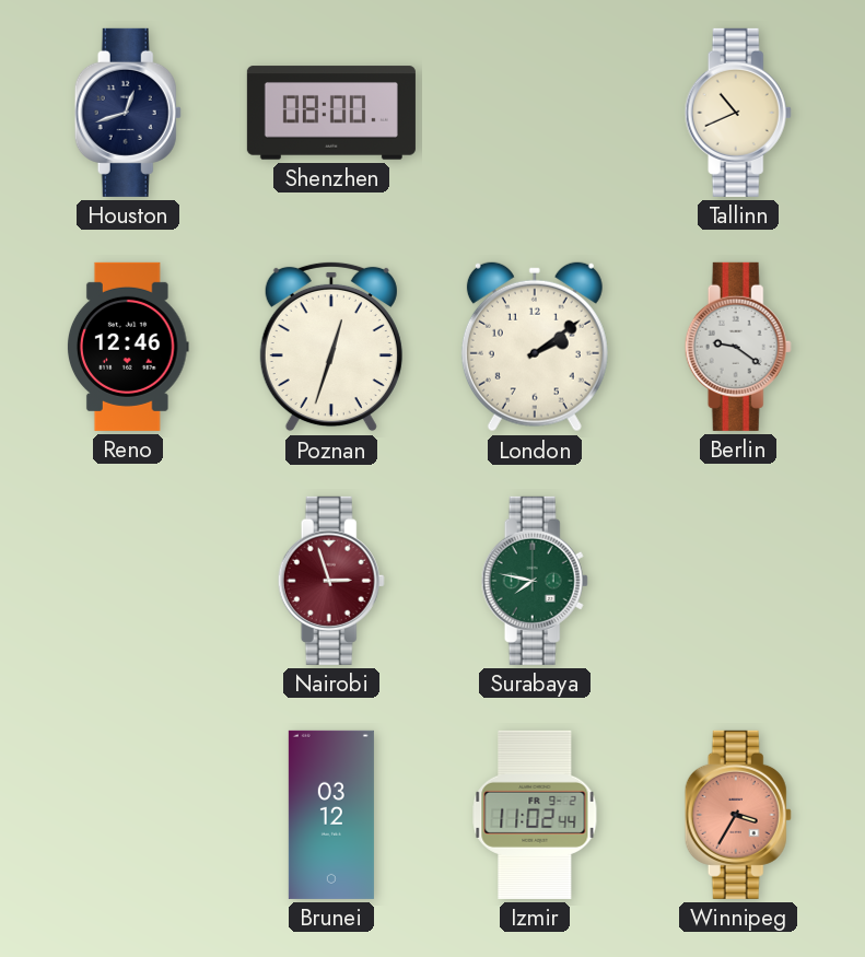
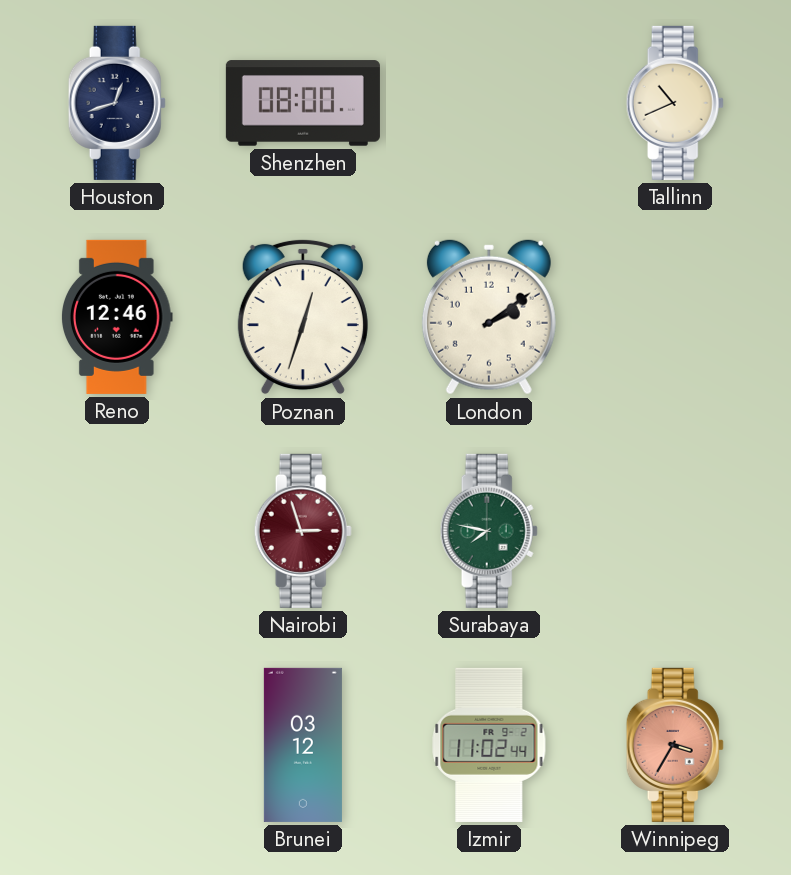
Berlin: 9:21 -> none
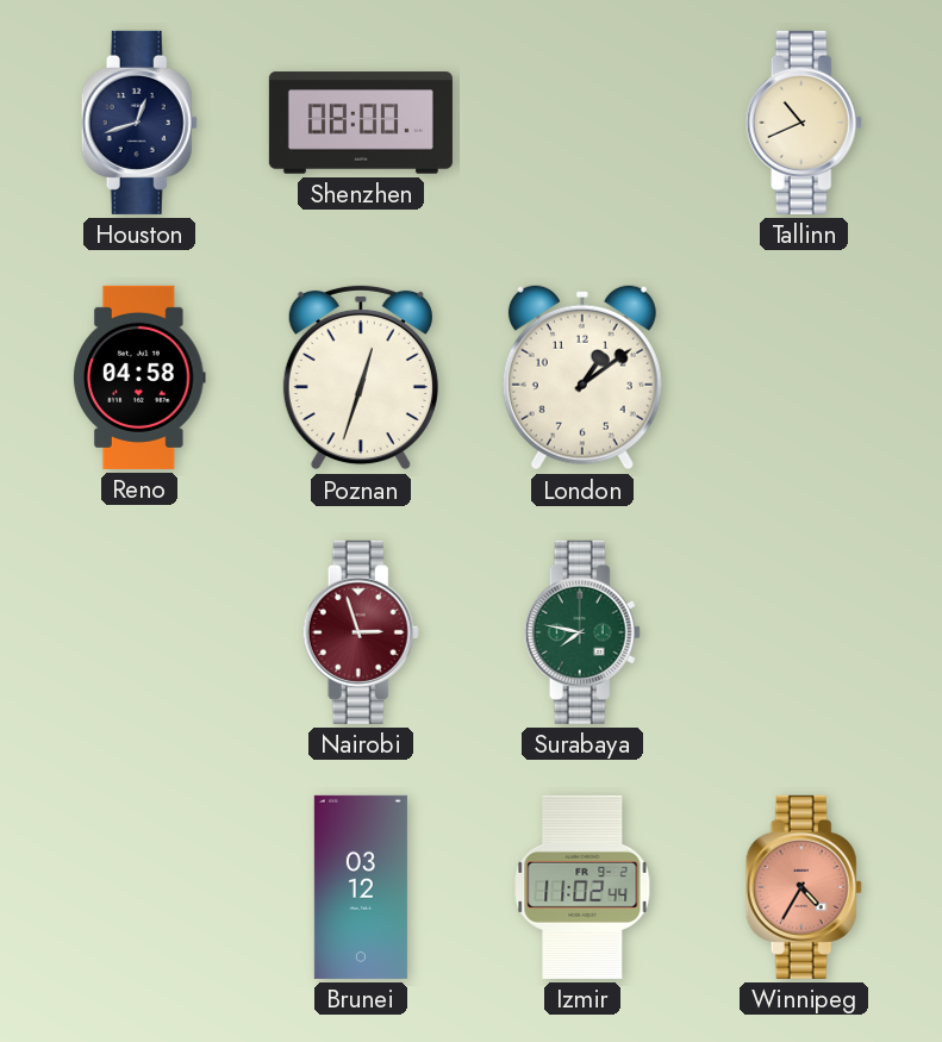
Reno: 12:46 -> 04:58
London: 2:09 -> 1:09
Winnipeg: 3:35 -> 4:35
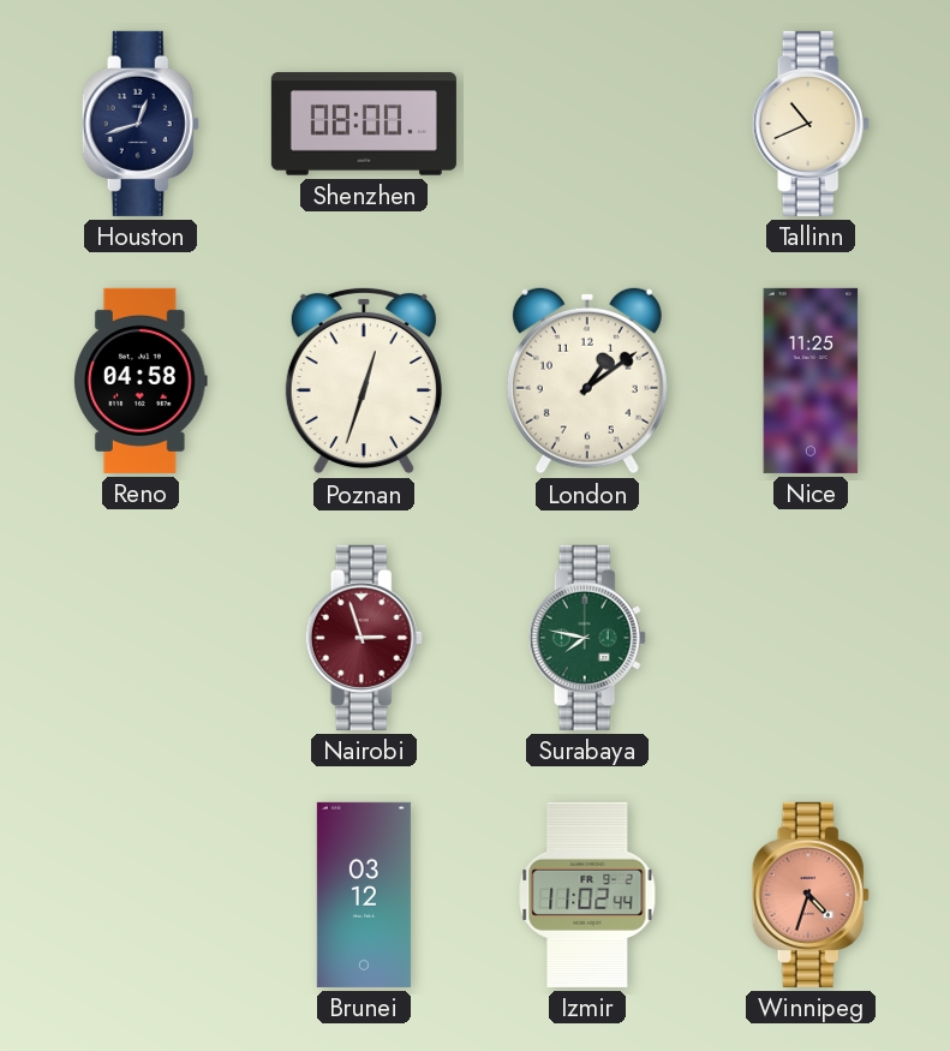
Nice: none -> 11:25
Winnipeg: 4:35 -> 4:33
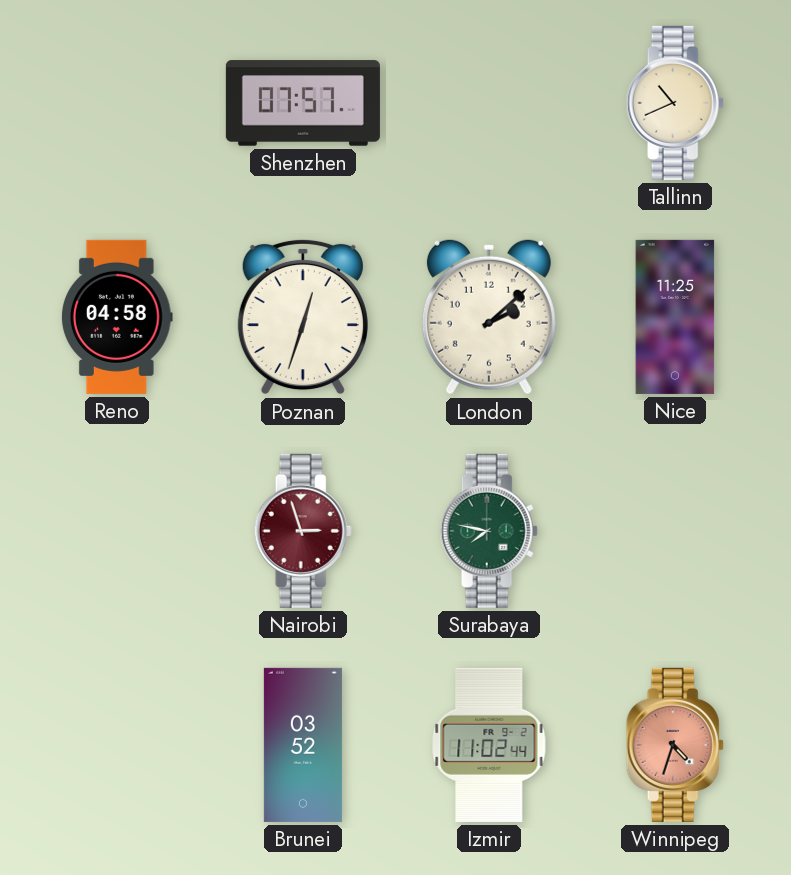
Houston: 12:42 -> none
Shenzhen: 08:00 -> 07:57
London: 1:09 -> 2:08
Brunei: 03:12 -> 03:52
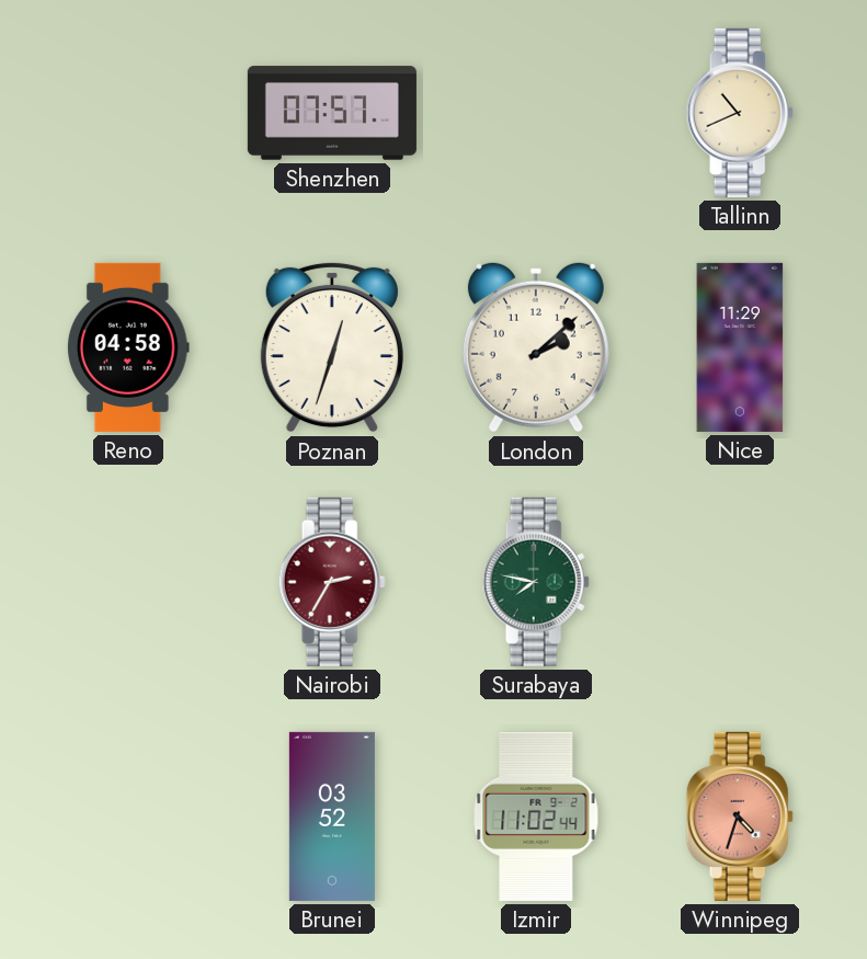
Nice: 11:25 -> 11:29
Nairobi: 2:57 -> 2:35
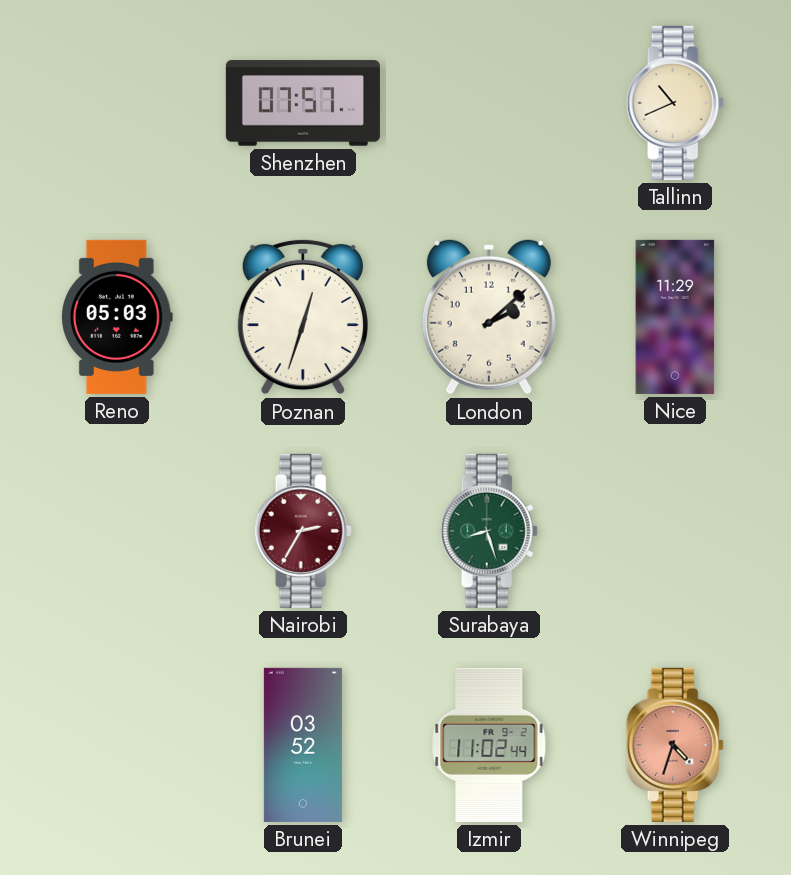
Reno: 04:58 -> 05:03
Surabaya: 7:47 -> 8:27
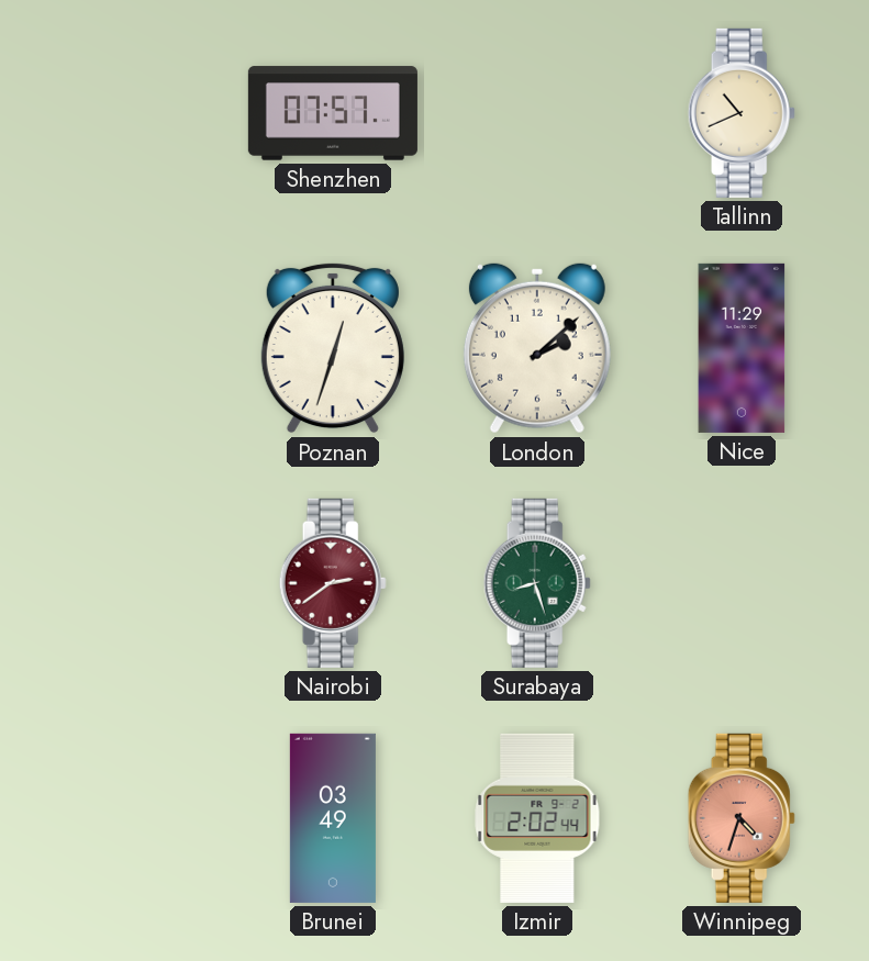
Reno: 05:03 -> none
Nairobi: 2:35 -> 2:39
Brunei: 03:52 -> 03:49
Izmir: 11:02 -> 2:02
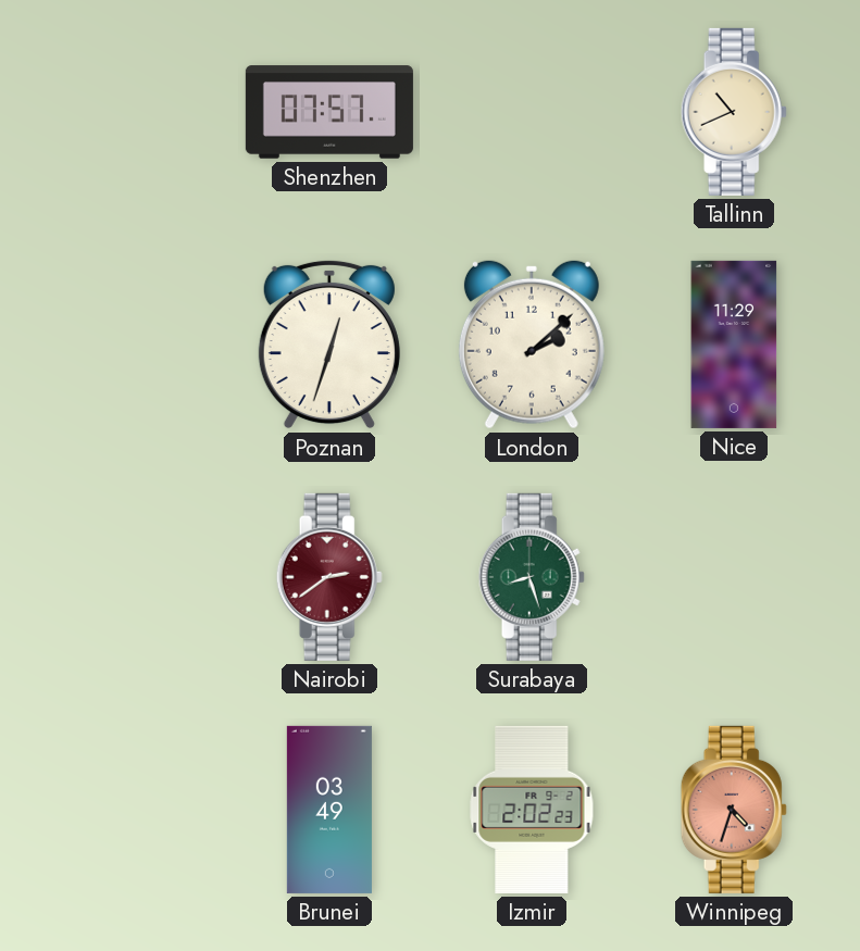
Izmir: 2:02:44 -> 2:02:23
